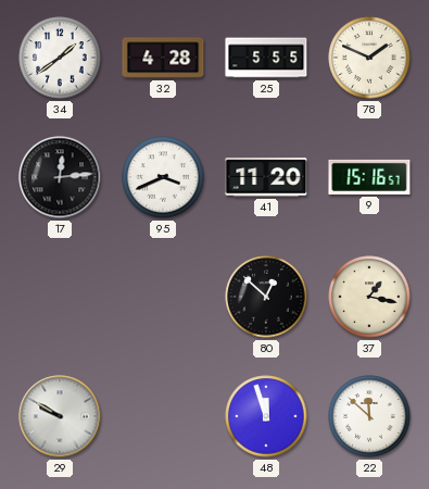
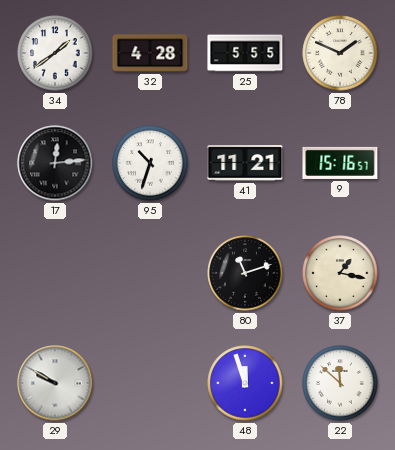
95: 3:41 -> 10:33
41: 11:20 -> 11:21
80: 12:52 -> 11:12
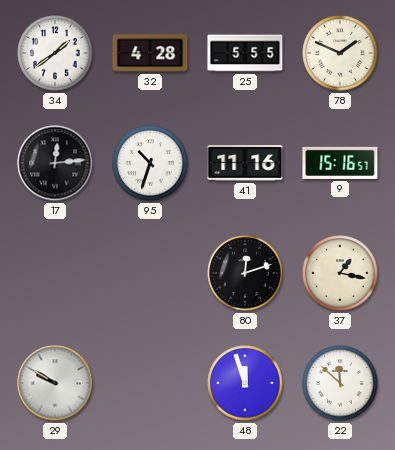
41: 11:21 -> 11:16
80: 11:12 -> 12:12
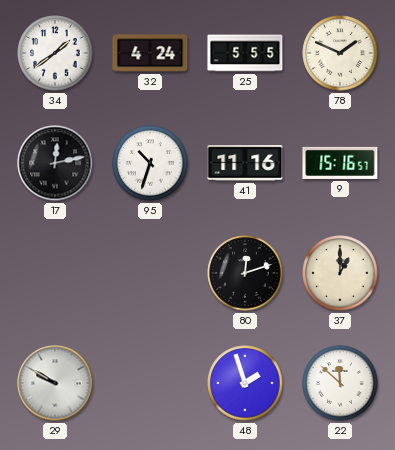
32: 4:28 -> 4:24
17: 12:14 -> 12:13
37: 1:17 -> 1:00
48: 11:57 -> 1:57
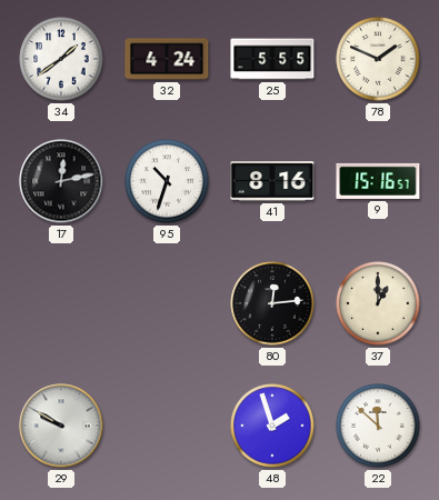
41: 11:16 -> 8:16
80: 12:12 -> 12:14
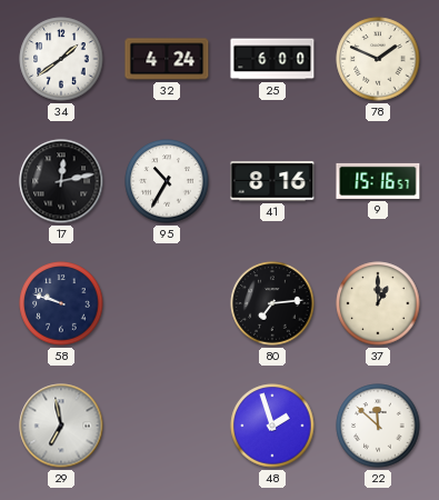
25: 5:55 -> 6:00
95: 10:33 -> 10:35
58: none -> 9:48
80: 12:14 -> 7:14
29: 9:50 -> 6:58
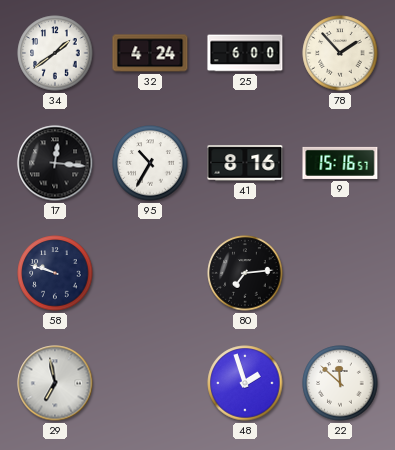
78: 1:49 -> 1:53
17: 12:13 -> 12:16
37: 1:00 -> none
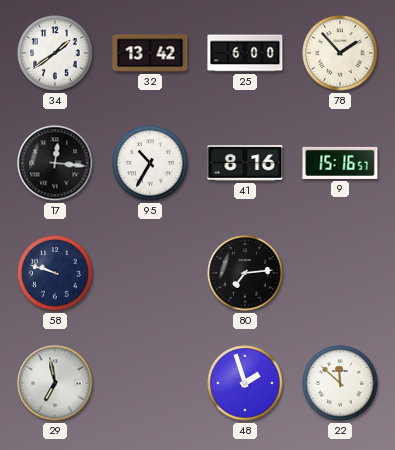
32: 4:24 -> 13:42
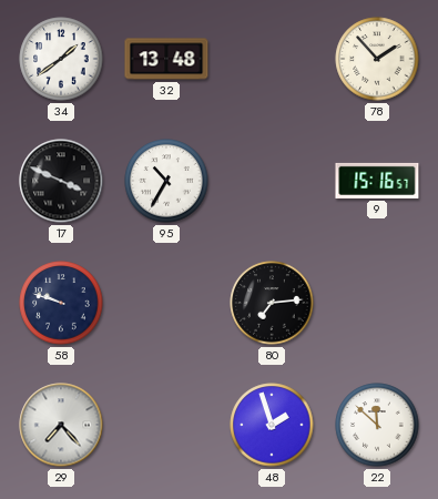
32: 13:42 -> 13:48
25: 6:00 -> none
17: 12:16 -> 3:49
41: 8:16 -> none
29: 6:58 -> 7:23
